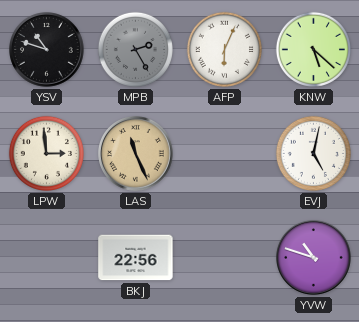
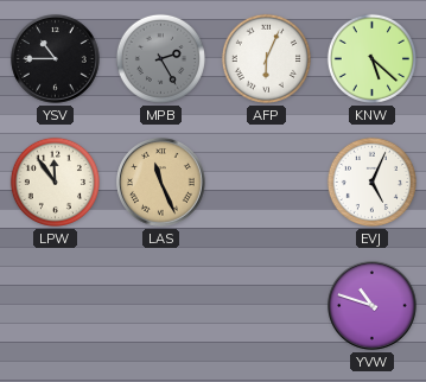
YSV: 10:48 -> 10:45
LPW: 2:59 -> 11:54
EVJ: 5:02 -> 5:04
BKJ: 22:56 -> none
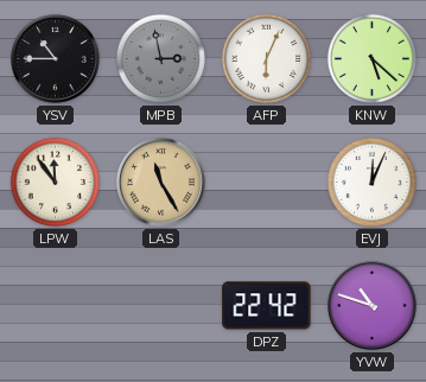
MPB: 2:25 -> 2:58
LAS: 11:26 -> 11:25
EVJ: 5:04 -> 12:04
DPZ: none -> 22:42
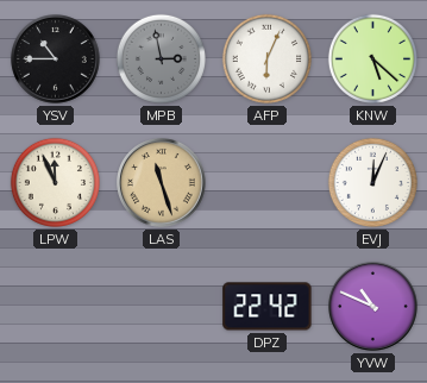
LPW: 11:54 -> 11:56
LAS: 11:25 -> 11:27
YVW: 10:48 -> 10:49
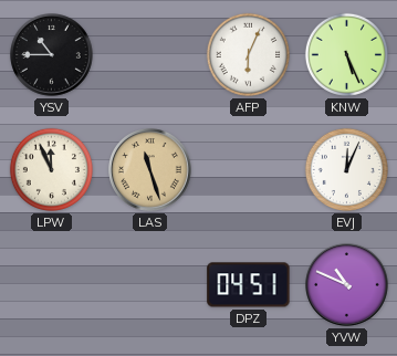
MPB: 2:58 -> none
KNW: 5:22 -> 5:26
DPZ: 22:42 -> 04:51
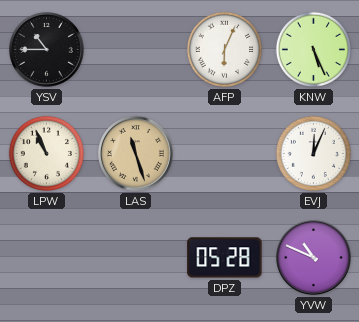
LPW: 11:56 -> 10:56
DPZ: 04:51 -> 05:28
